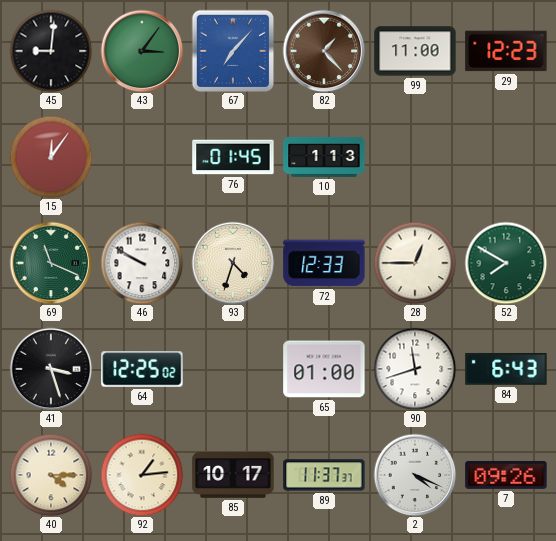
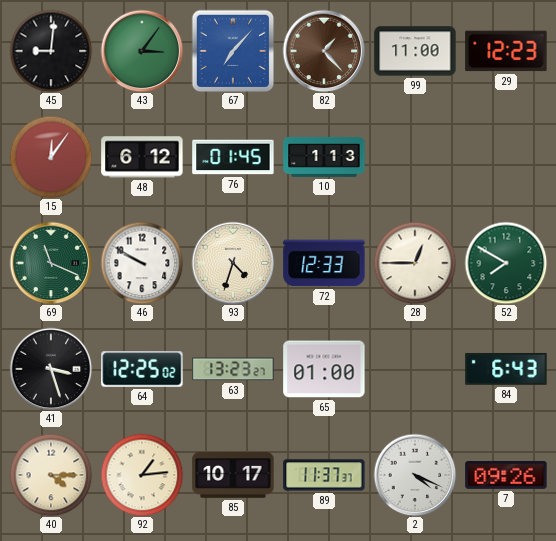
48: none -> 6:12
63: none -> 13:23
90: 11:42 -> none
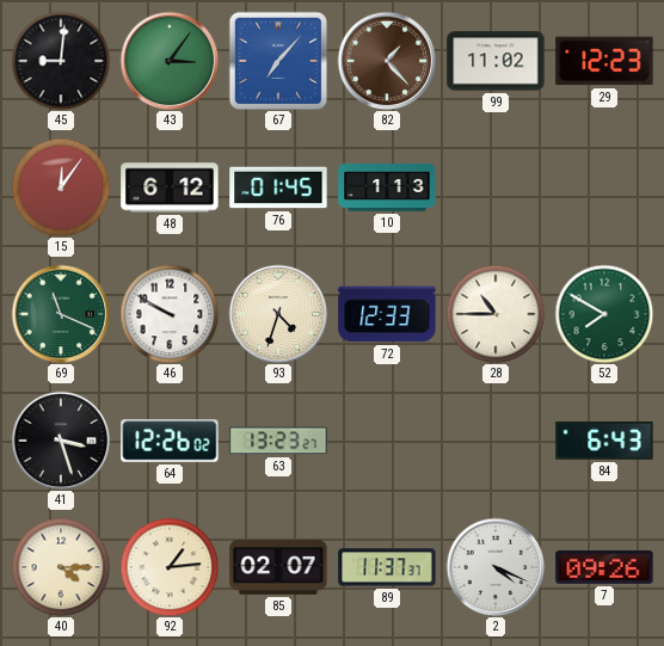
99: 11:00 -> 11:02
28: 12:45 -> 10:45
64: 12:25 -> 12:26
65: 01:00 -> none
85: 10:17 -> 02:07
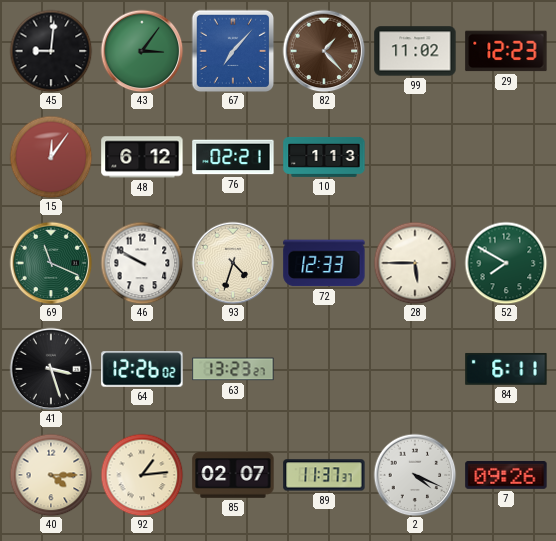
76: 01:45 -> 02:21
28: 10:45 -> 5:45
84: 6:43 -> 6:11
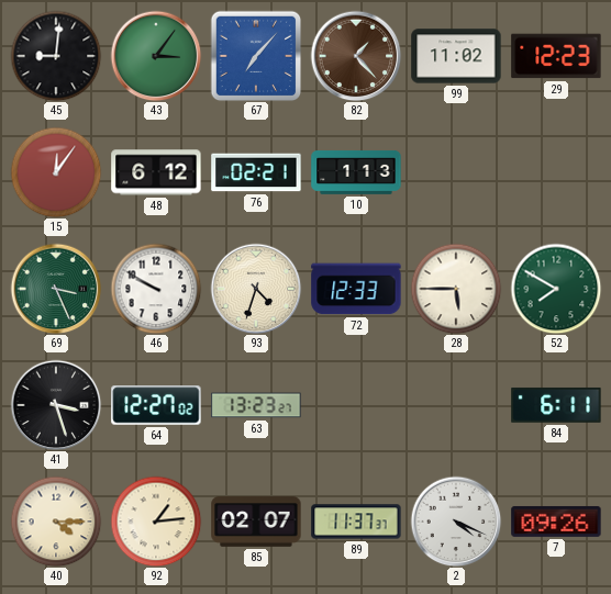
69: 11:19 -> 3:26
64: 12:26 -> 12:27
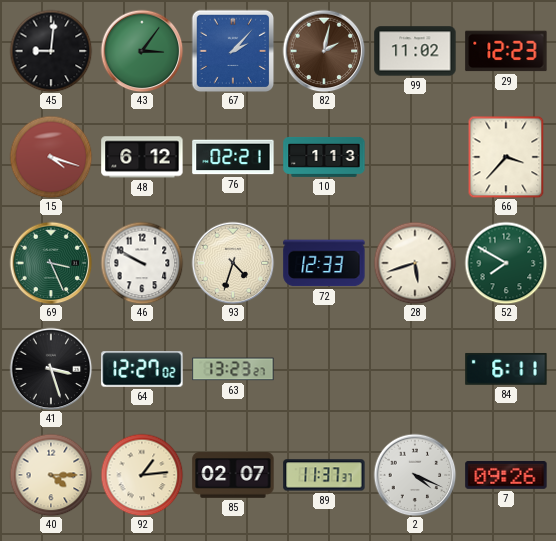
67: 7:07 -> 2:07
82: 1:23 -> 2:02
15: 12:06 -> 4:18
66: none -> 3:37
28: 5:45 -> 5:42
